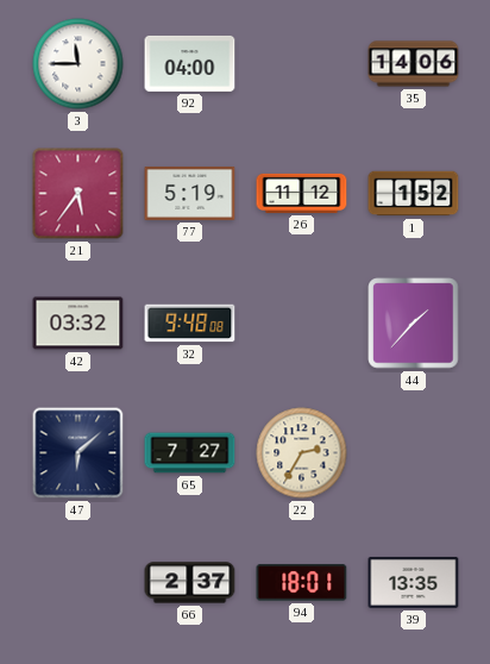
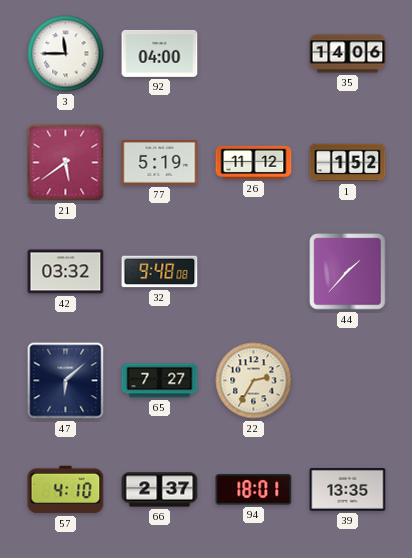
21: 5:36 -> 5:39
57: none -> 4:10
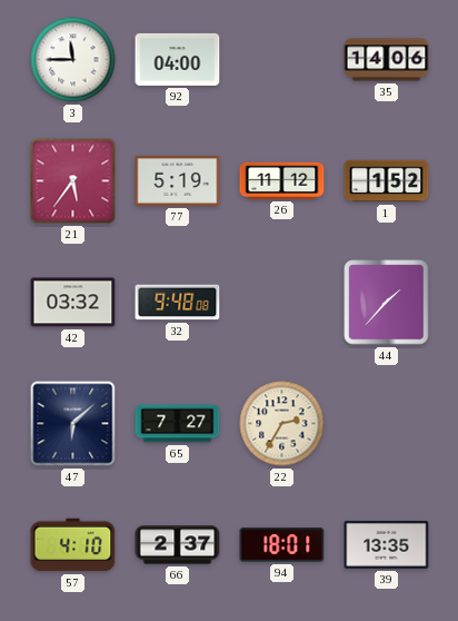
21: 5:39 -> 5:36
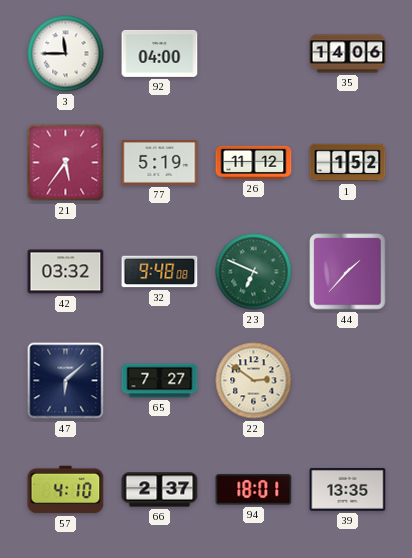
23: none -> 6:49
22: 2:35 -> 2:51
